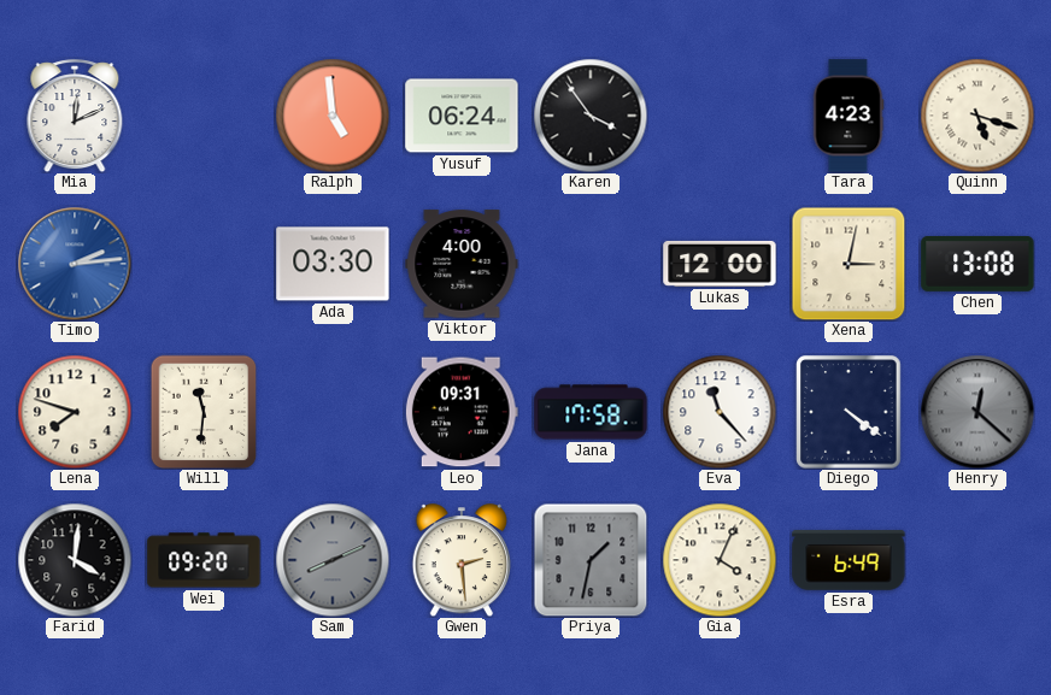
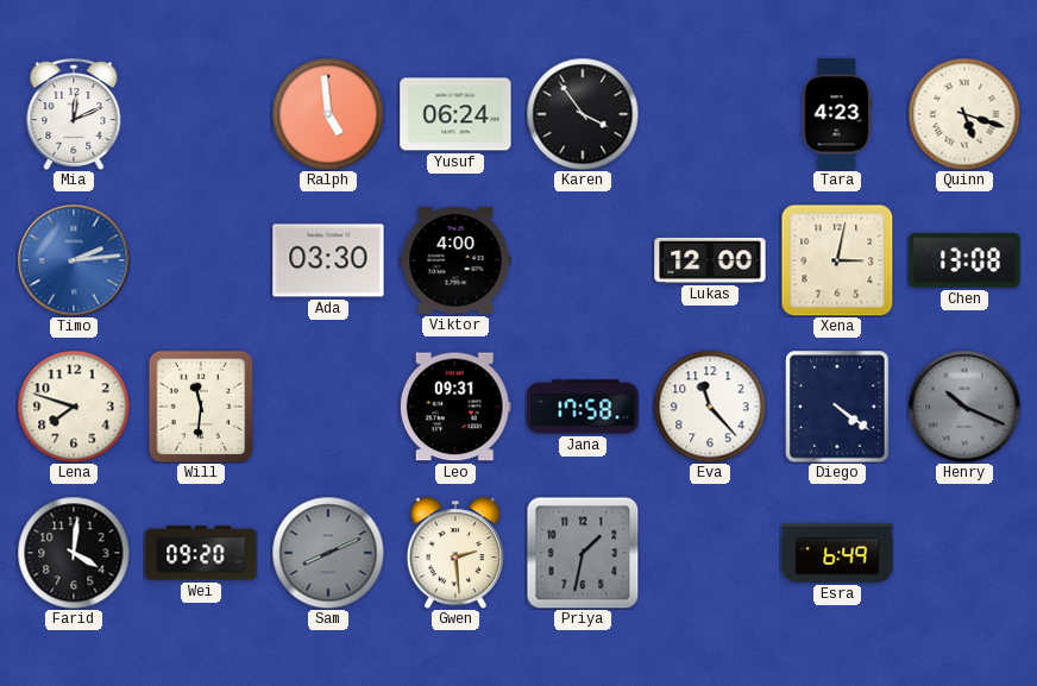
Henry: 12:22 -> 10:19
Gia: 4:04 -> none
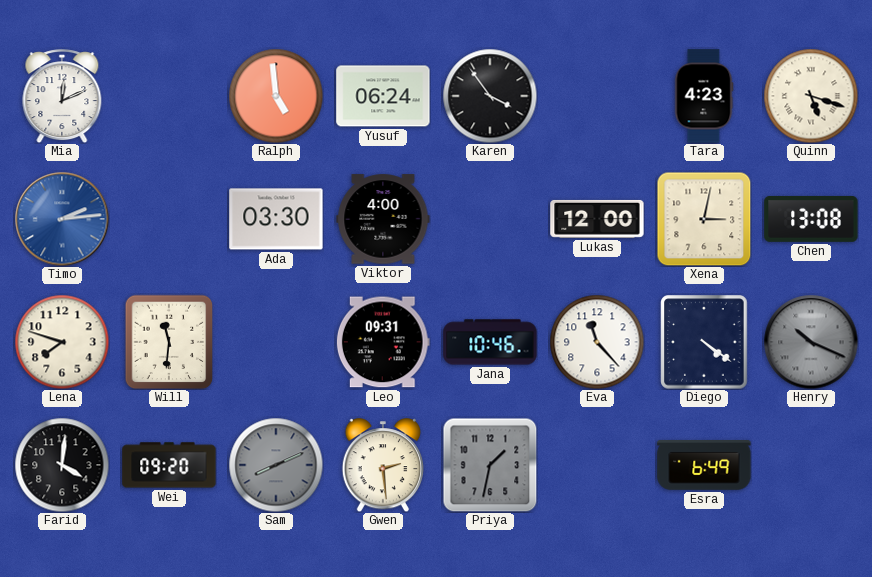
Jana: 17:58 -> 10:46
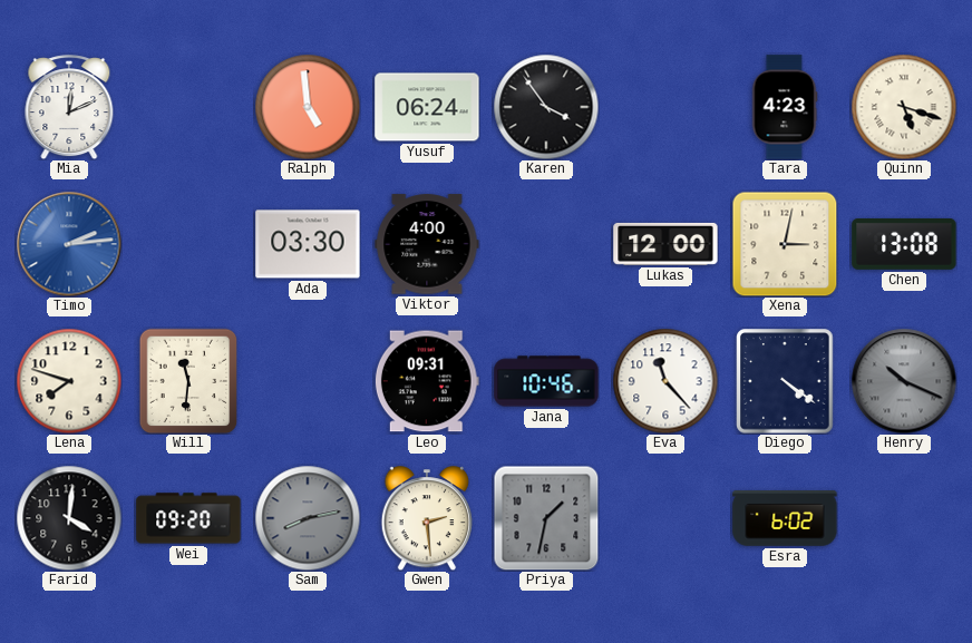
Sam: 8:11 -> 8:13
Esra: 6:49 -> 6:02
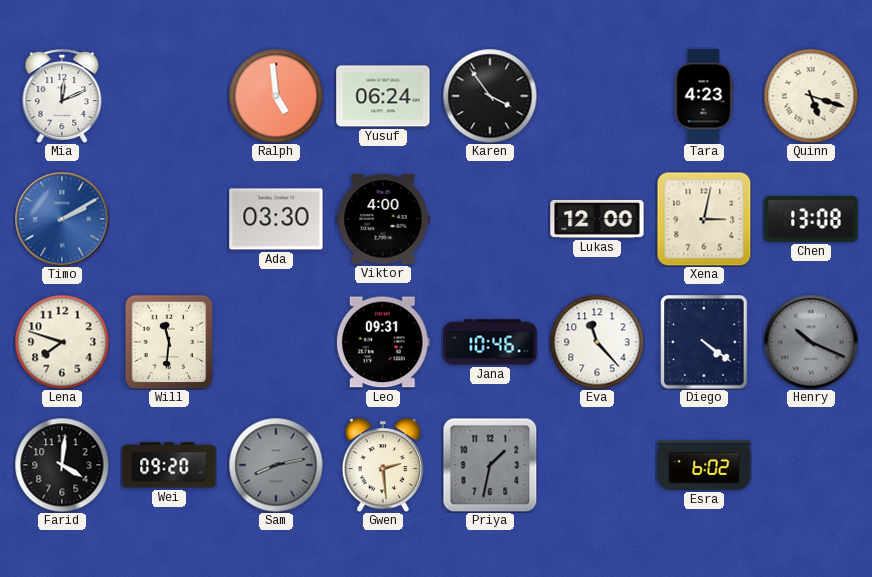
Timo: 2:14 -> 2:10
